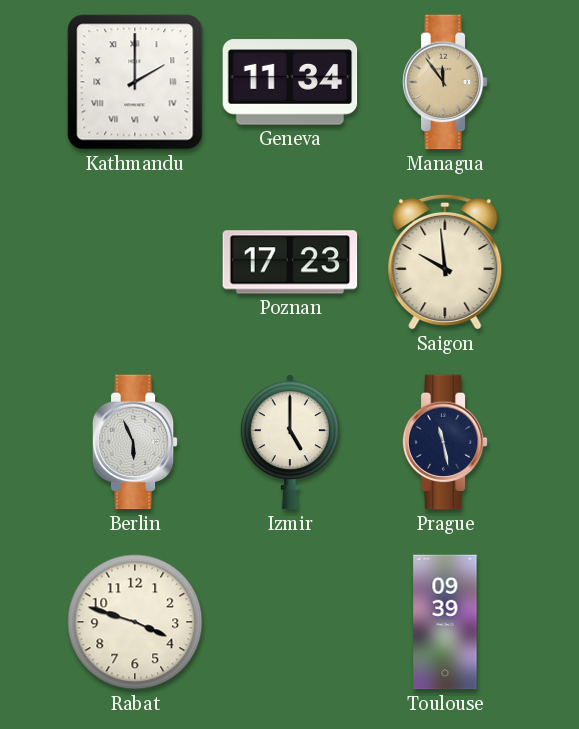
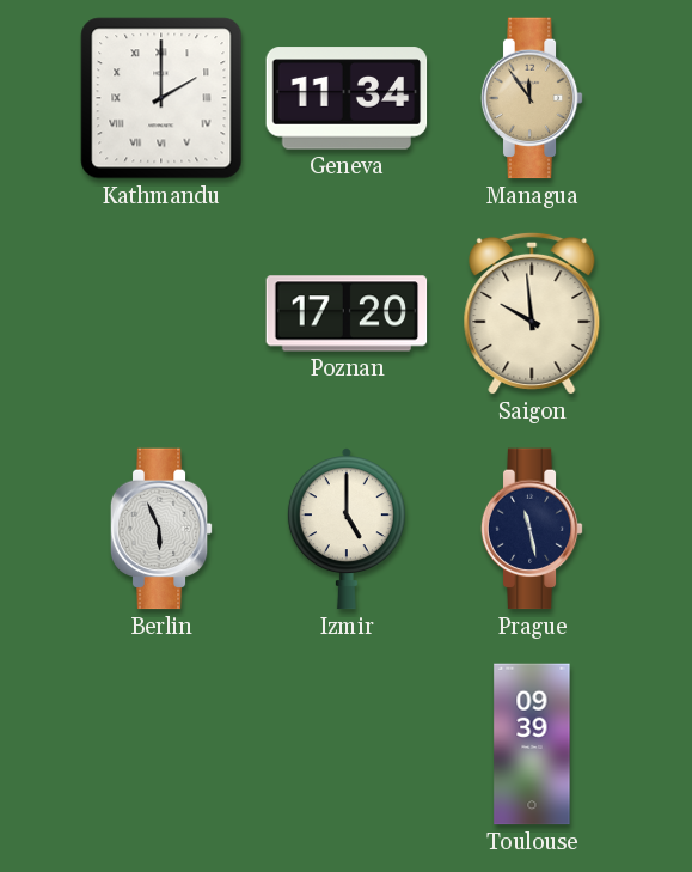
Poznan: 17:23 -> 17:20
Rabat: 3:48 -> none
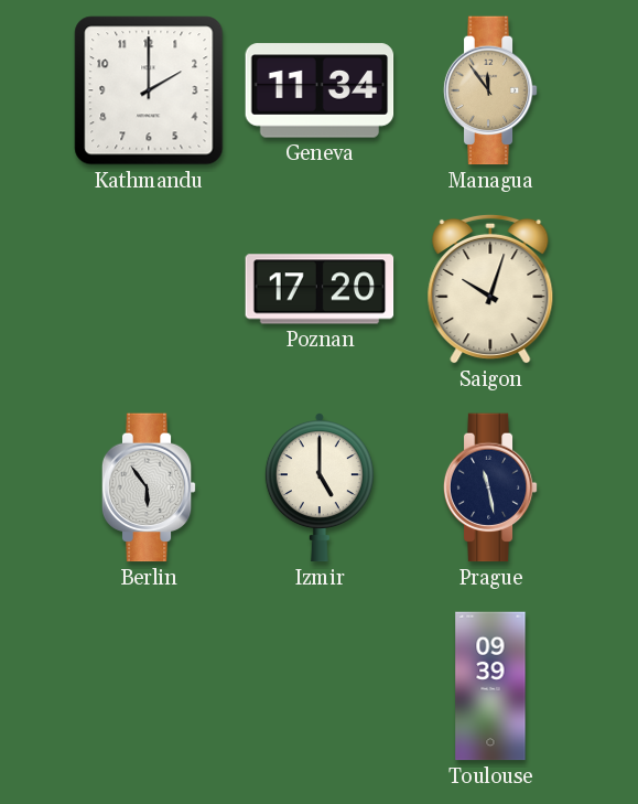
Kathmandu numerals: Roman -> Arabic
Saigon: 9:59 -> 10:03
Berlin: 5:56 -> 5:54
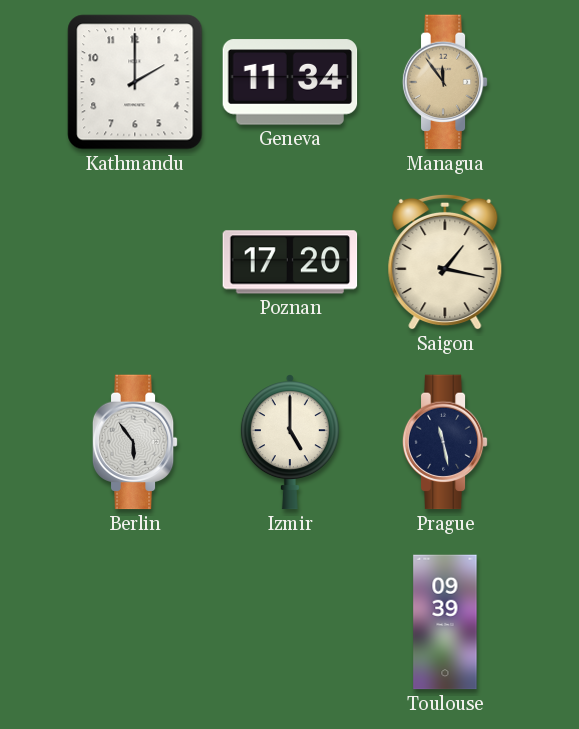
Saigon: 10:03 -> 1:17
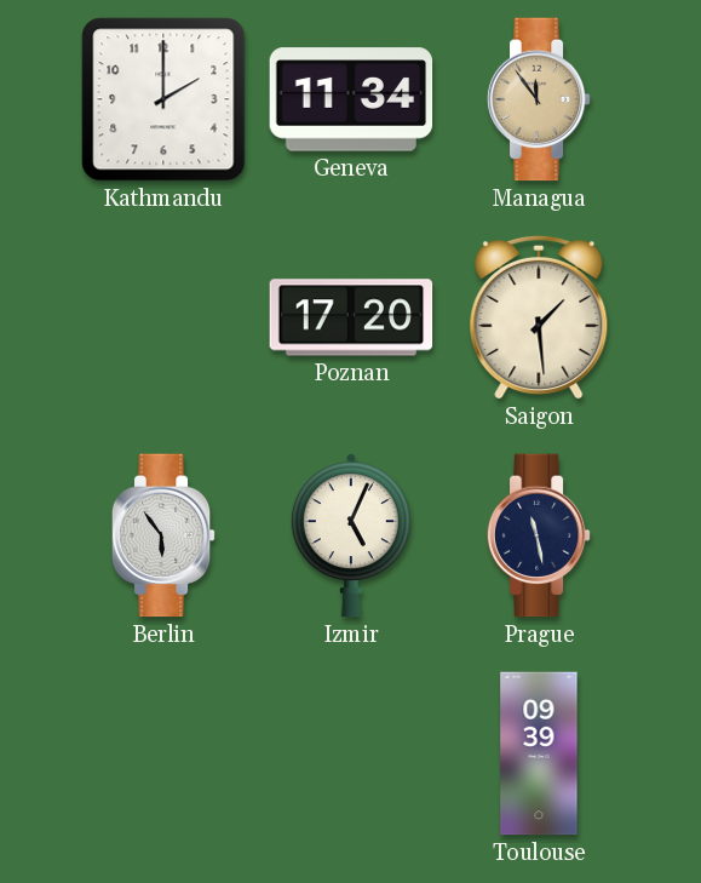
Saigon: 1:17 -> 1:29
Izmir: 5:00 -> 5:04
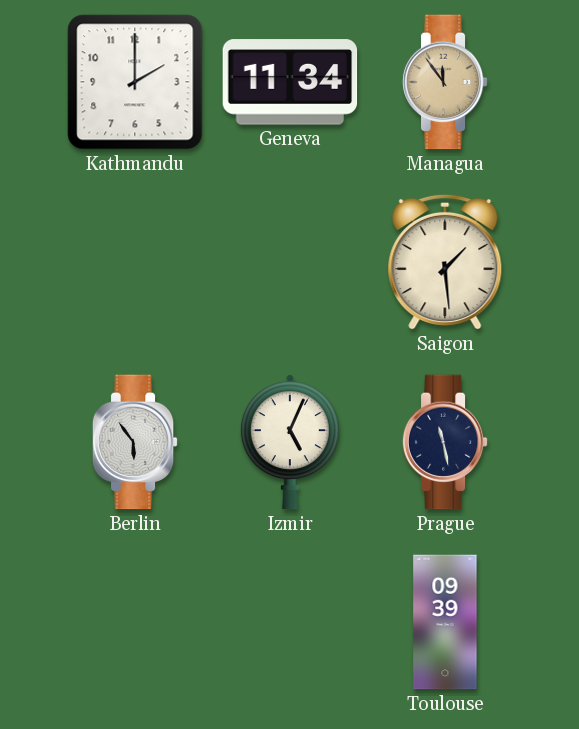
Poznan: 17:20 -> none
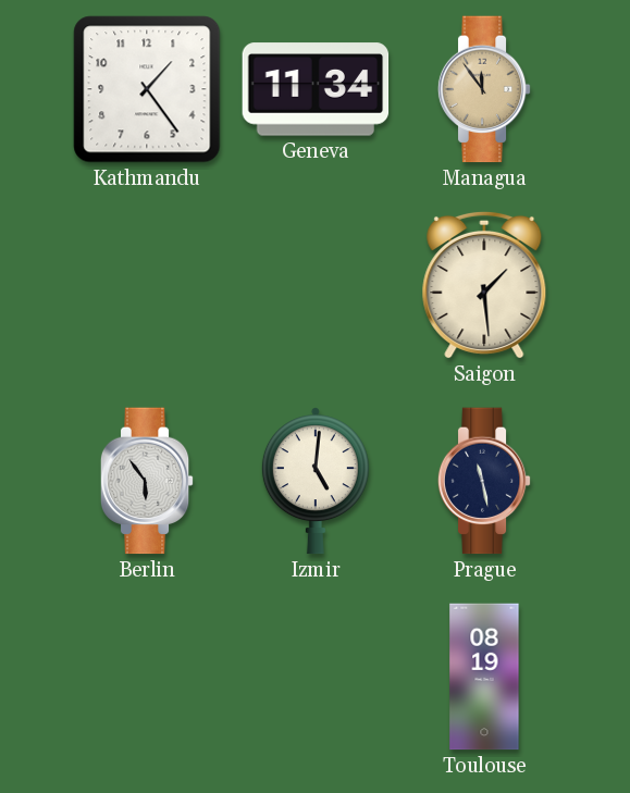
Kathmandu: 2:00 -> 1:24
Izmir: 5:04 -> 5:01
Toulouse: 09:39 -> 08:19
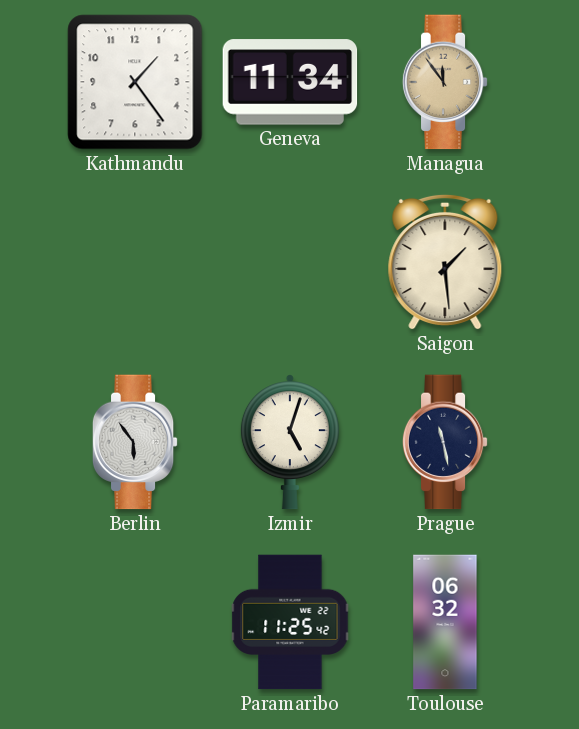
Izmir: 5:01 -> 5:03
Paramaribo: none -> 11:25
Toulouse: 08:19 -> 06:32
